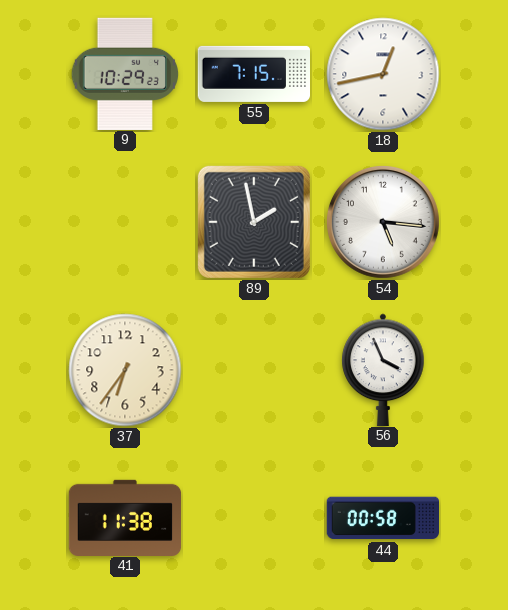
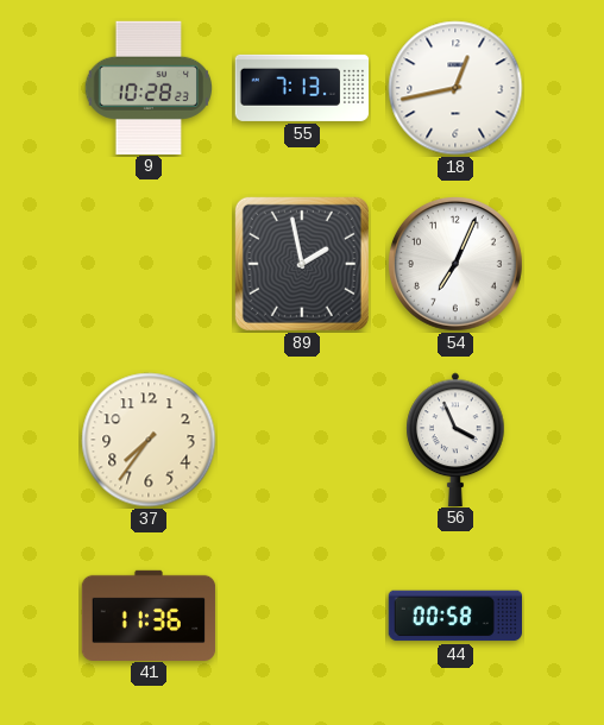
9: 10:29 -> 10:28
55: 7:15 -> 7:13
54: 5:16 -> 7:04
37: 6:36 -> 7:36
41: 11:38 -> 11:36
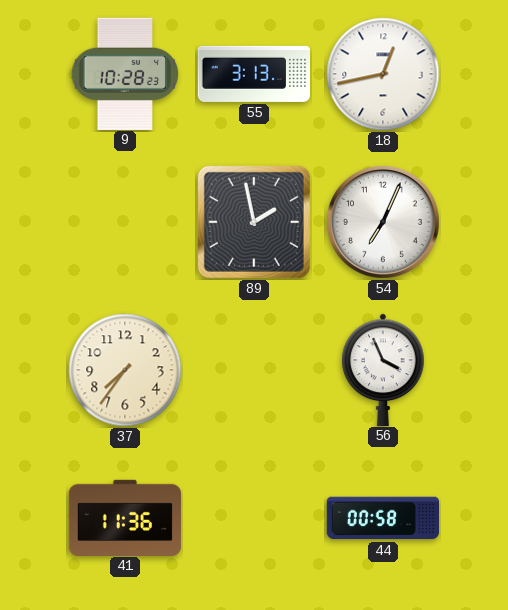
55: 7:13 -> 3:13
